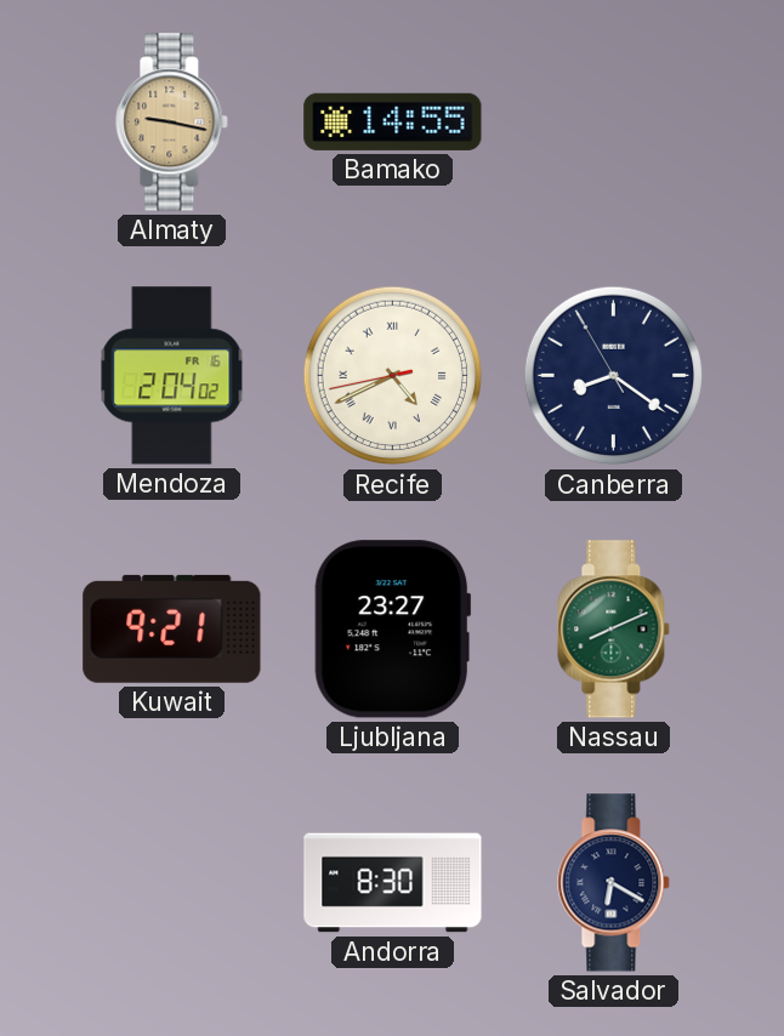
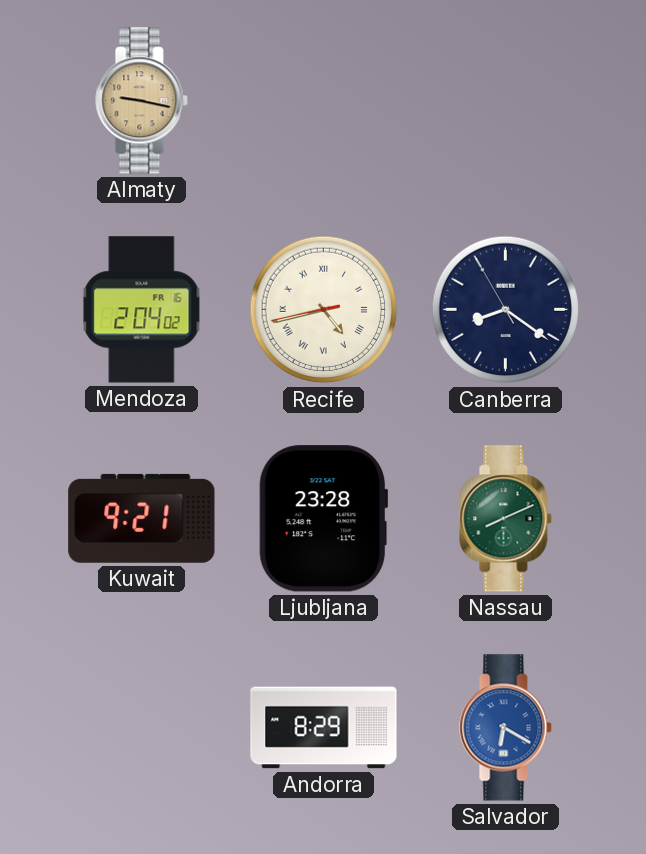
Bamako: 14:55 -> none
Recife: 4:40 -> 4:42
Ljubljana: 23:27 -> 23:28
Andorra: 8:30 -> 8:29
Salvador dial: navy -> blue
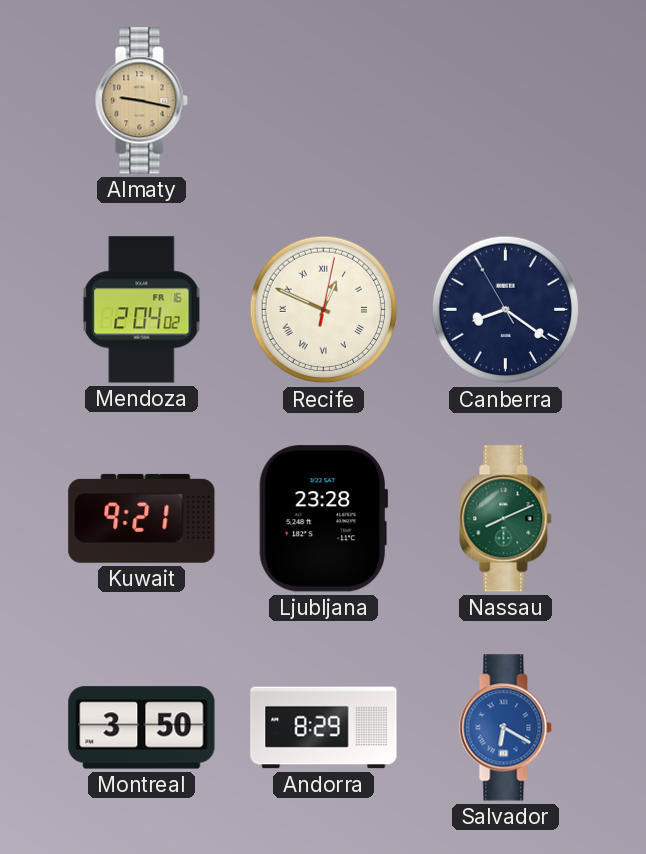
Recife: 4:42 -> 12:49
Montreal: none -> 3:50
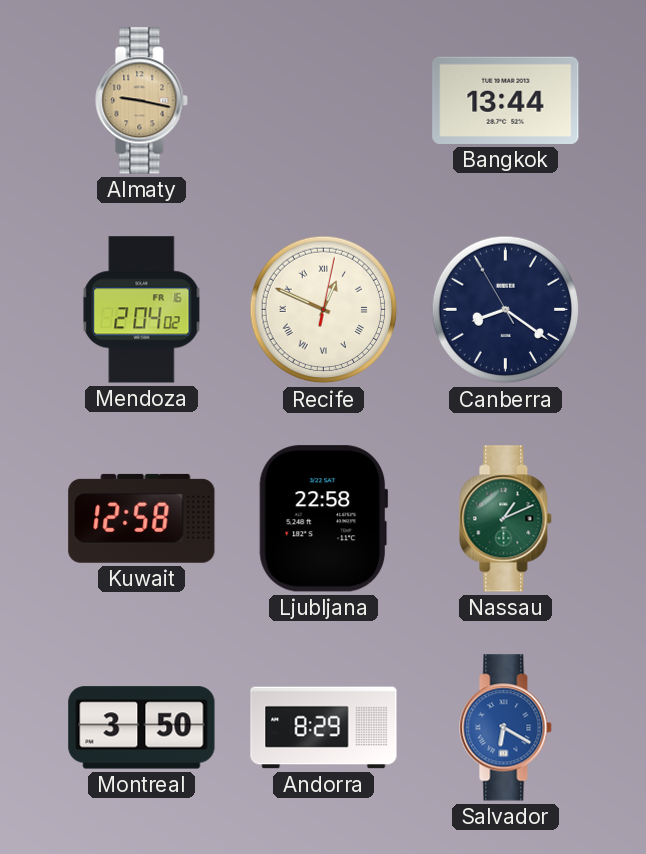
Bangkok: none -> 13:44
Kuwait: 9:21 -> 12:58
Ljubljana: 23:28 -> 22:58
Nassau: 8:11 -> 1:11
